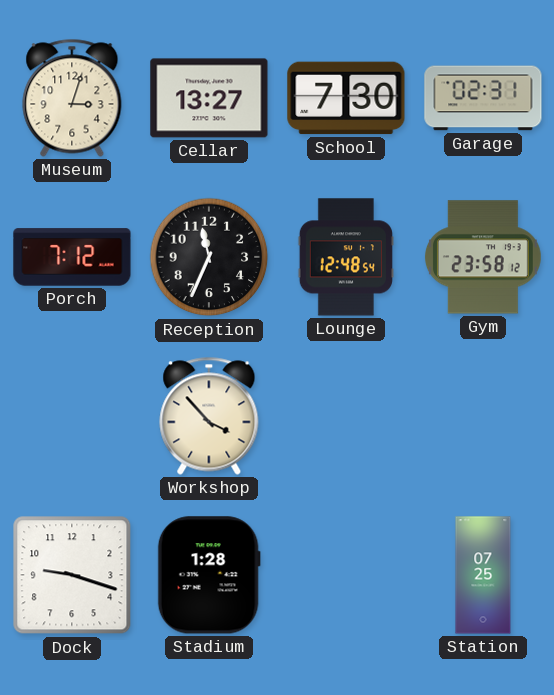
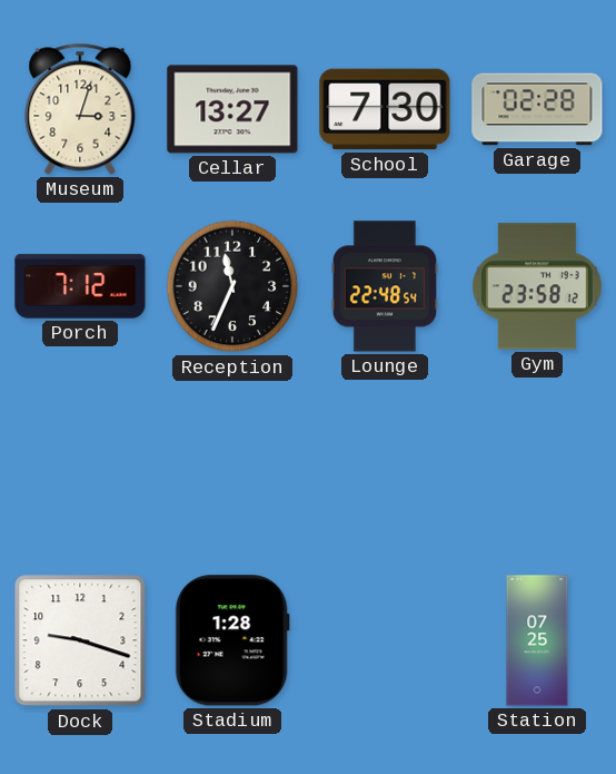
Garage: 02:31 -> 02:28
Lounge: 12:48 -> 22:48
Workshop: 3:53 -> none
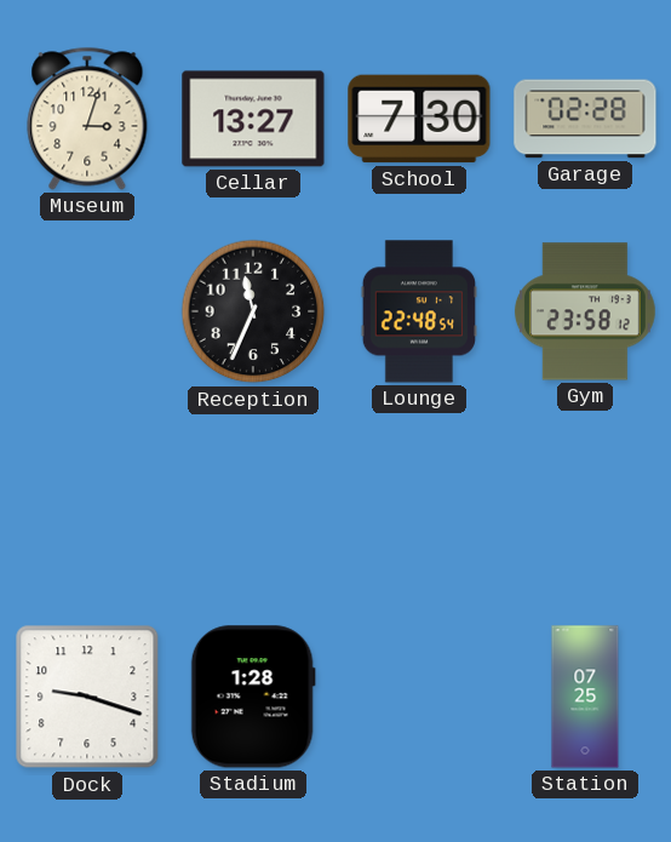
Porch: 7:12 -> none
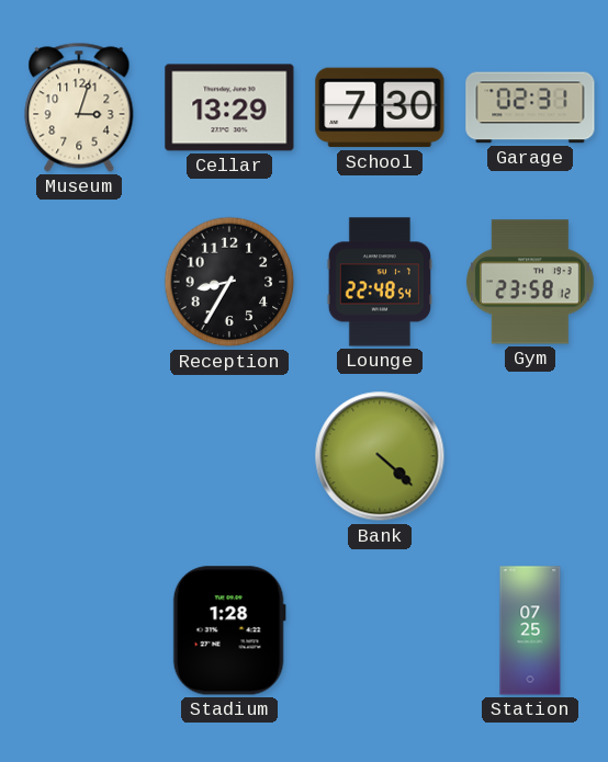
Cellar: 13:27 -> 13:29
Garage: 02:28 -> 02:31
Reception: 11:34 -> 8:35
Bank: none -> 4:22
Dock: 9:18 -> none
